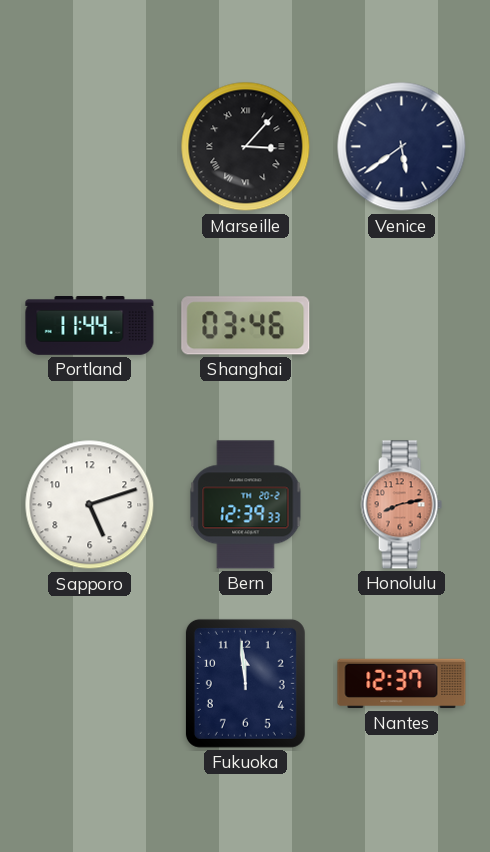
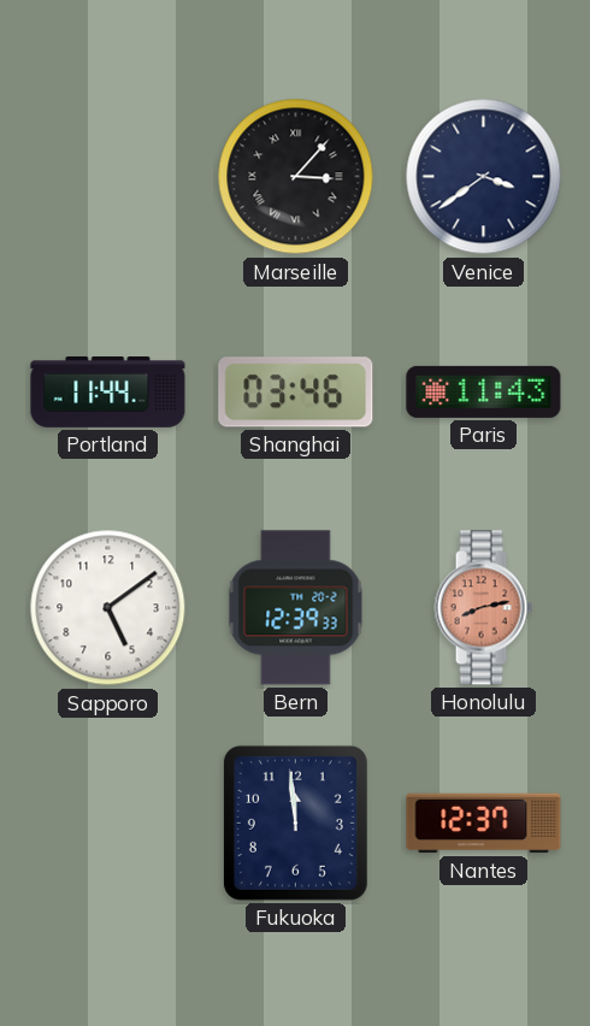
Venice: 5:39 -> 3:39
Paris: none -> 11:43
Sapporo: 5:12 -> 5:09
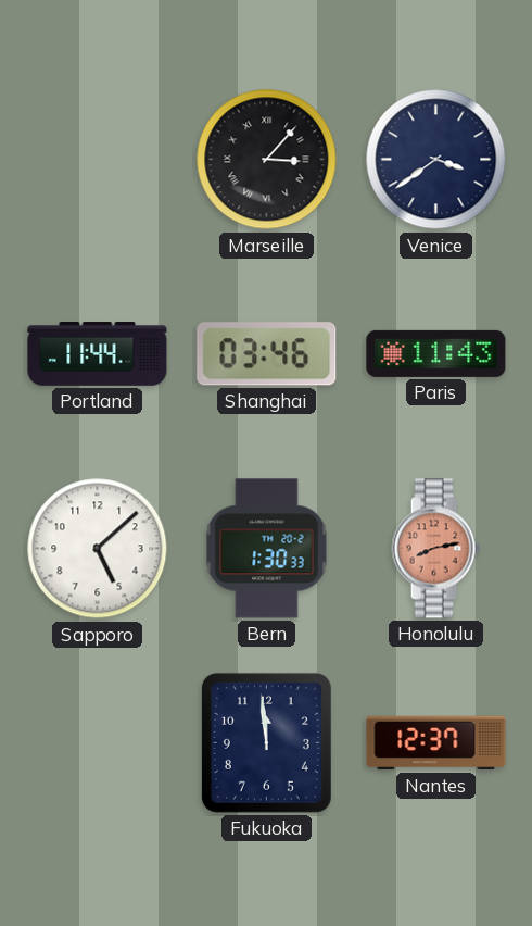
Sapporo: 5:09 -> 5:08
Bern: 12:39 -> 1:30
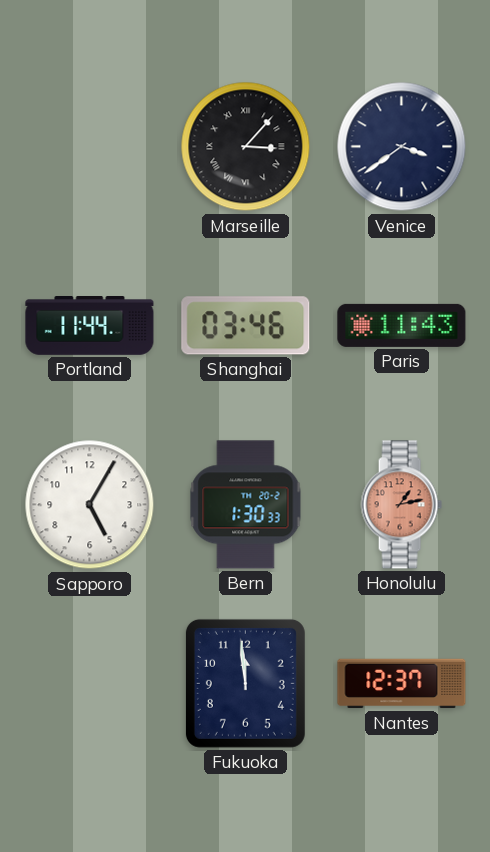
Sapporo: 5:08 -> 5:05
Honolulu: 8:13 -> 1:13
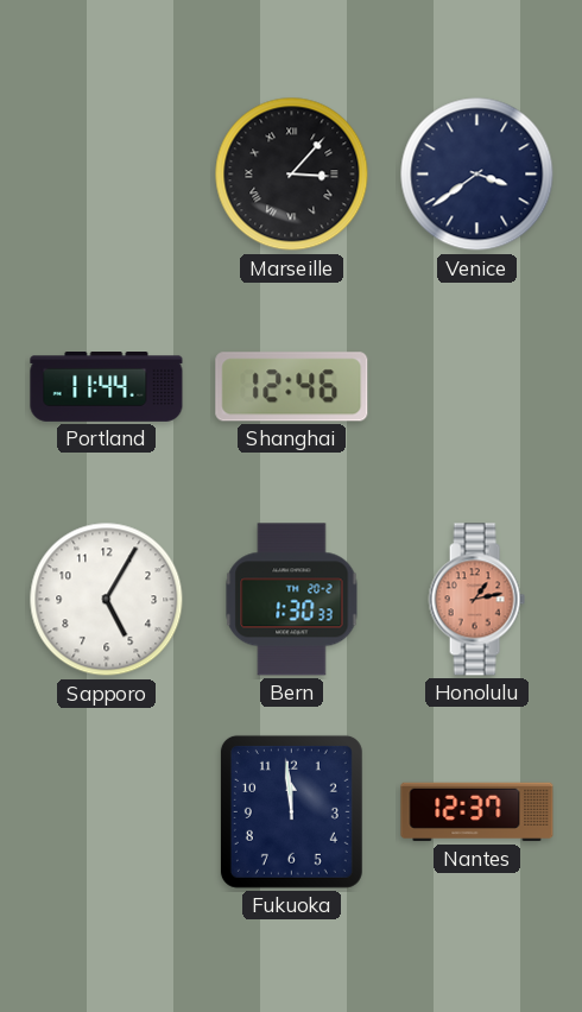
Shanghai: 03:46 -> 12:46
Paris: 11:43 -> none
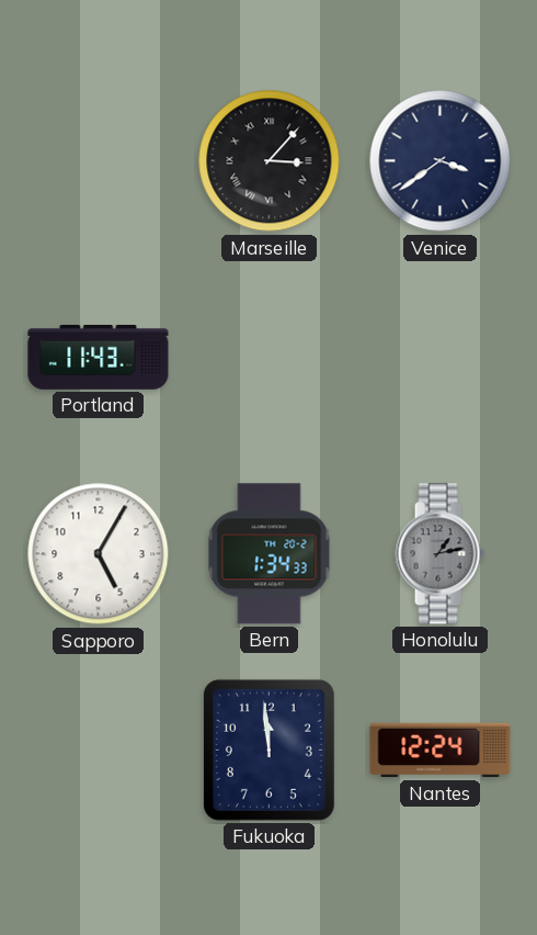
Portland: 11:44 -> 11:43
Shanghai: 12:46 -> none
Bern: 1:30 -> 1:34
Honolulu dial: salmon -> grey
Nantes: 12:37 -> 12:24
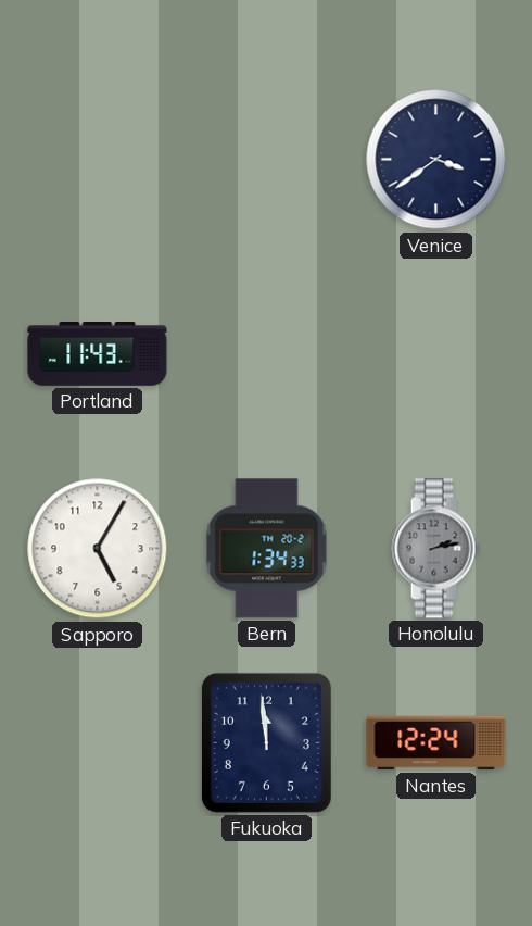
Marseille: 3:07 -> none
Honolulu: 1:13 -> 2:13
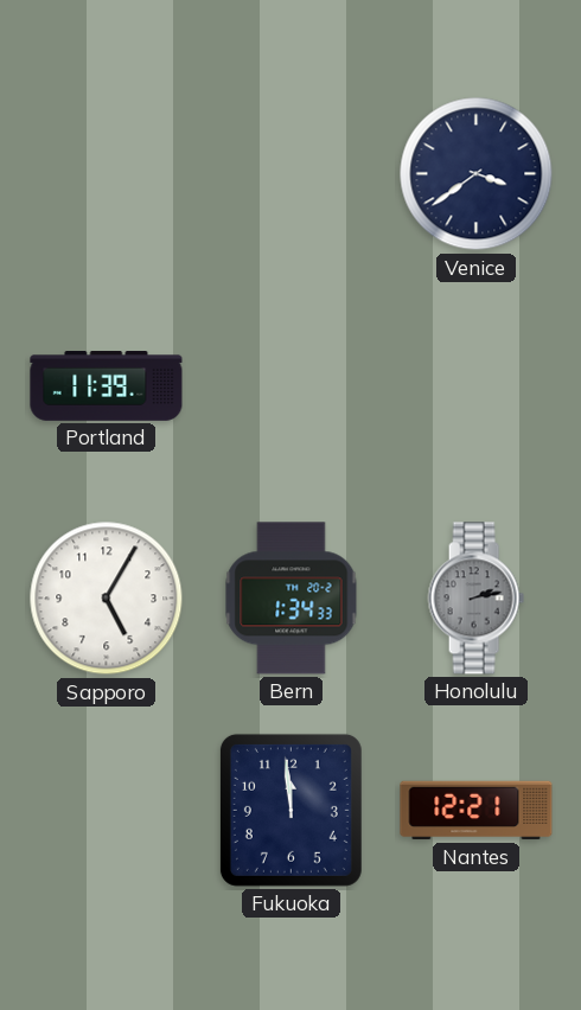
Portland: 11:43 -> 11:39
Nantes: 12:24 -> 12:21
